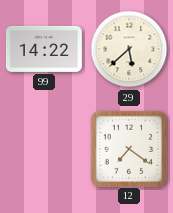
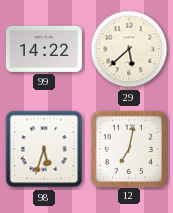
98: none -> 5:33
12: 7:21 -> 7:02
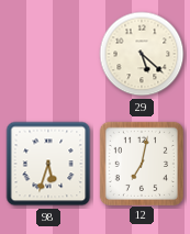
99: 14:22 -> none
29: 5:38 -> 5:22
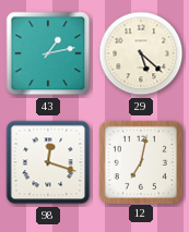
43: none -> 1:13
98: 5:33 -> 12:18
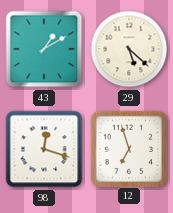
43: 1:13 -> 1:10
12: 7:02 -> 6:57
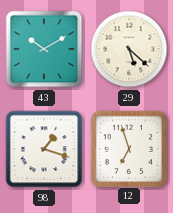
43: 1:10 -> 10:10
98: 12:18 -> 1:18
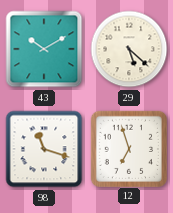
98: 1:18 -> 11:18
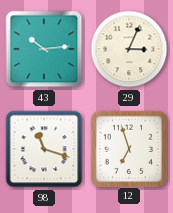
43: 10:10 -> 10:14
29: 5:22 -> 3:04
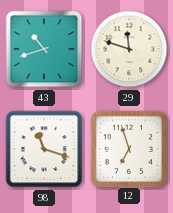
43: 10:14 -> 10:42
29: 3:04 -> 11:48
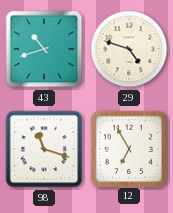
29: 11:48 -> 4:48
12: 6:57 -> 6:55
